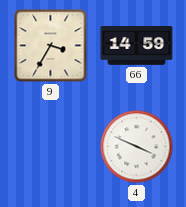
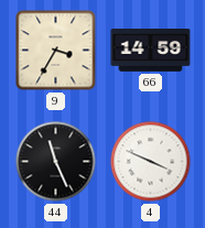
44: none -> 11:26
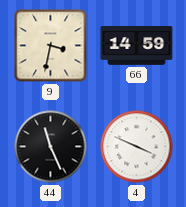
9: 3:35 -> 3:32
